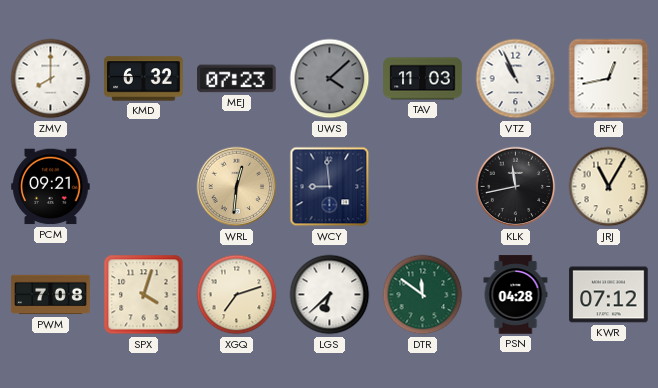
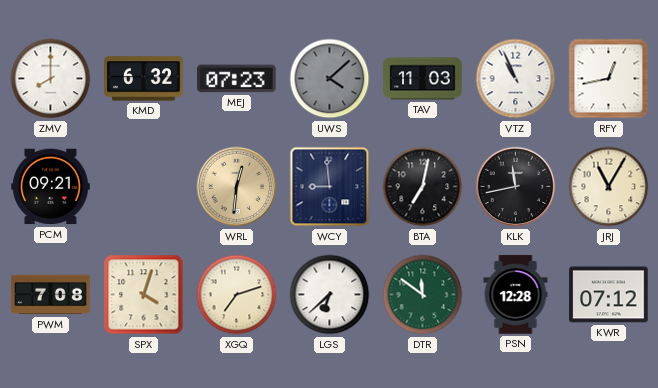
BTA: none -> 7:02
PSN: 04:28 -> 12:28
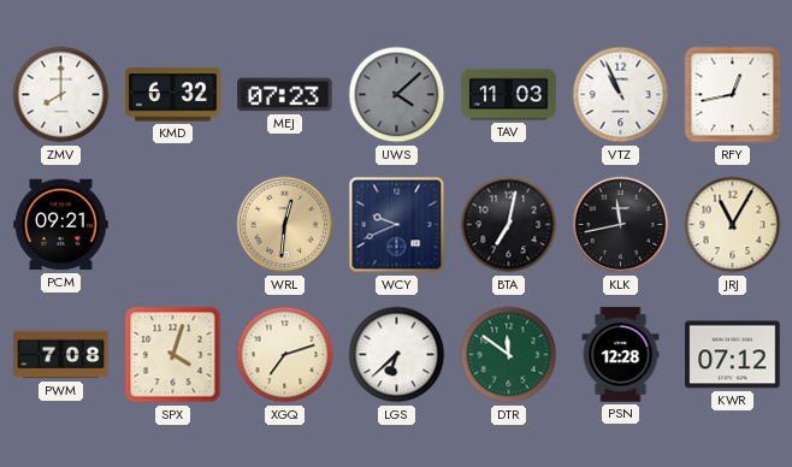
WCY: 8:59 -> 9:41
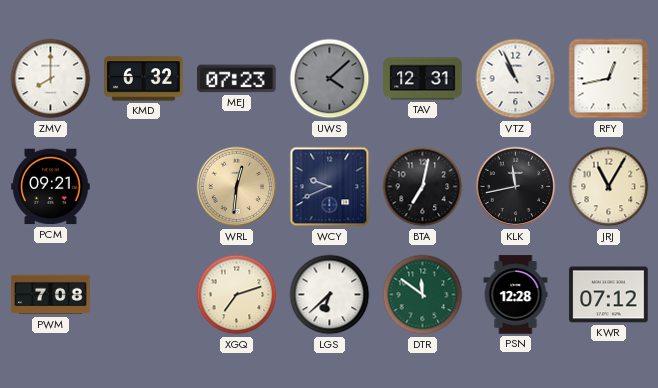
TAV: 11:03 -> 12:31
SPX: 4:03 -> none
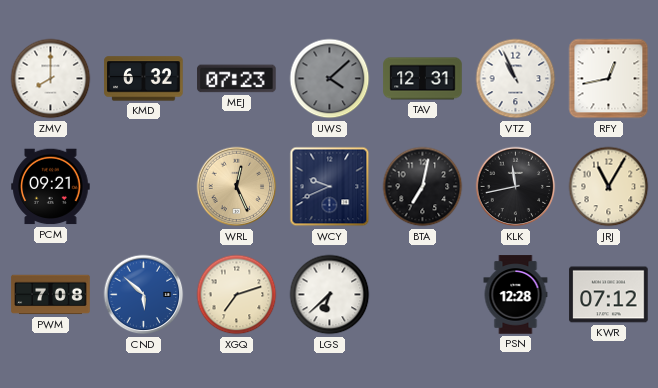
WRL: 12:31 -> 12:26
CND: none -> 5:52
DTR: 11:51 -> none
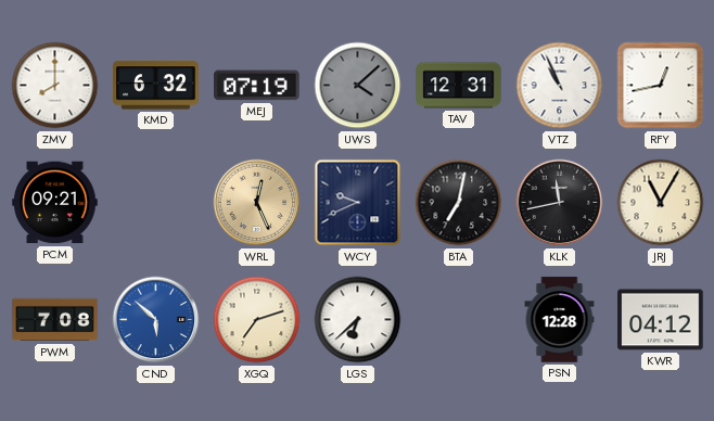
MEJ: 07:23 -> 07:19
KWR: 07:12 -> 04:12
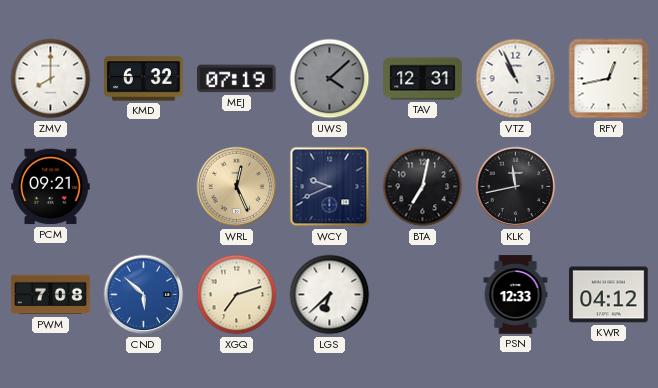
JRJ: 11:05 -> none
PSN: 12:28 -> 12:33
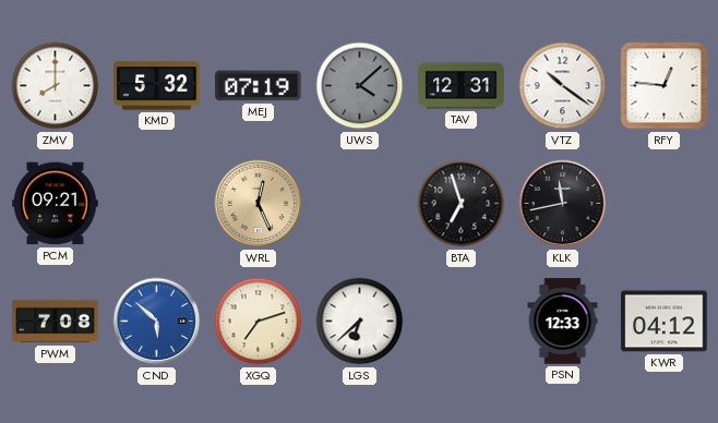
KMD: 6:32 -> 5:32
VTZ: 10:56 -> 10:21
RFY: 12:43 -> 12:46
WCY: 9:41 -> none
BTA: 7:02 -> 6:57
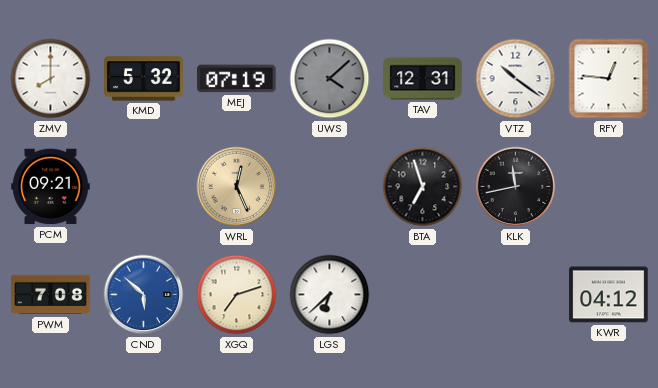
PSN: 12:33 -> none
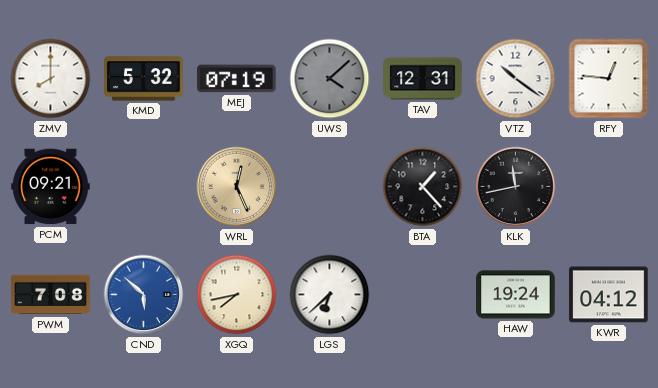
BTA: 6:57 -> 1:23
XGQ: 7:12 -> 7:43
HAW: none -> 19:24
